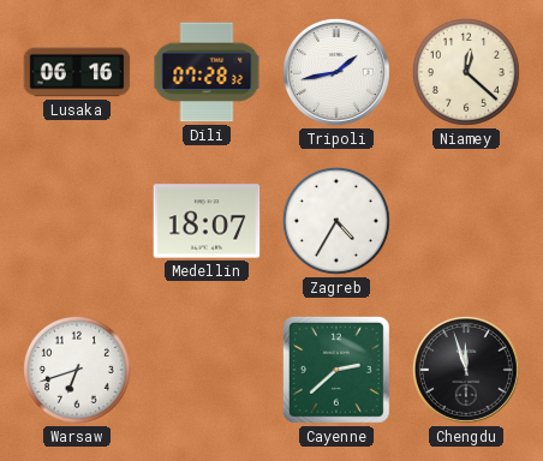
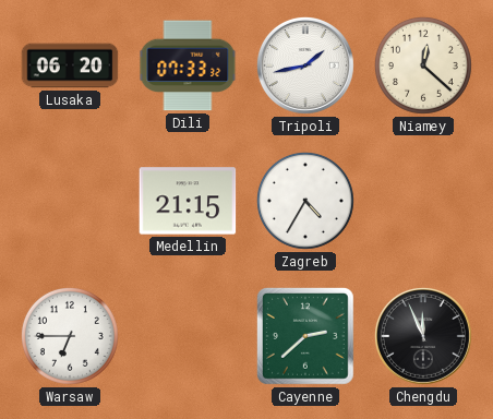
Lusaka: 06:16 -> 06:20
Dili: 07:28 -> 07:33
Medellin: 18:07 -> 21:15
Warsaw: 6:42 -> 6:45
Chengdu: 11:57 -> 11:56
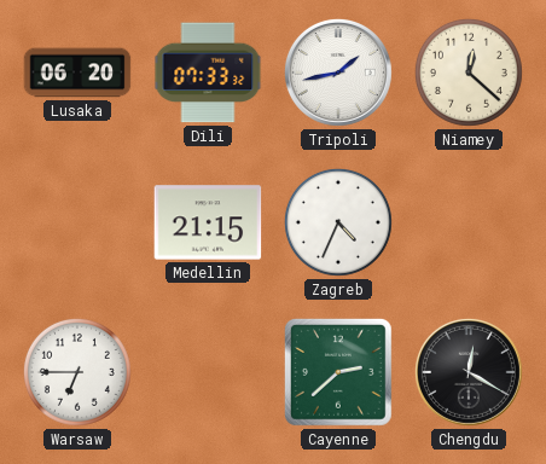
Zagreb: 4:35 -> 4:34
Chengdu: 11:56 -> 12:20
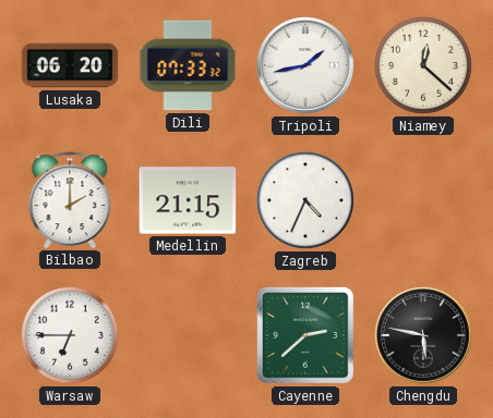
Bilbao: none -> 2:00
Chengdu: 12:20 -> 5:47
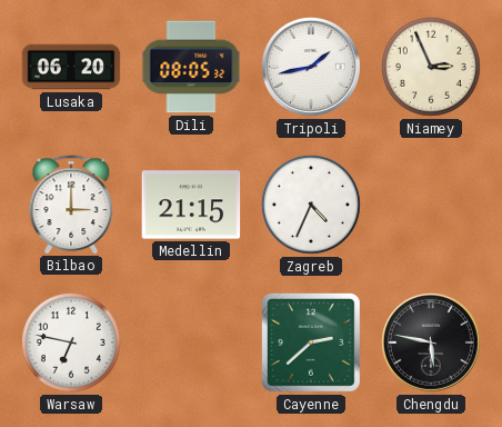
Dili: 07:33 -> 08:05
Niamey: 12:22 -> 2:56
Bilbao: 2:00 -> 3:00
Warsaw: 6:45 -> 6:47
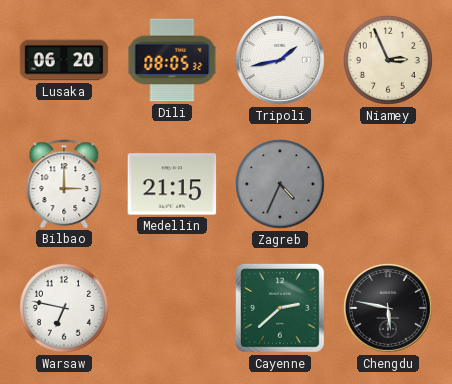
Zagreb dial: white -> grey
